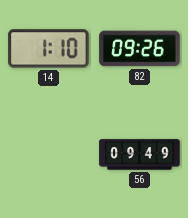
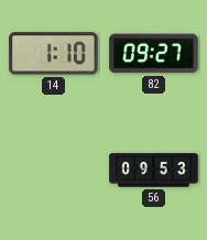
82: 09:26 -> 09:27
56: 09:49 -> 09:53
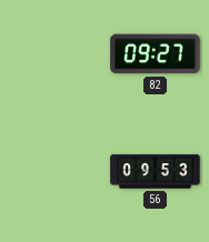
14: 1:10 -> none
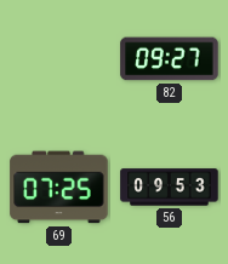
69: none -> 07:25
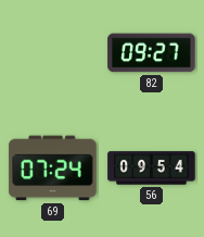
69: 07:25 -> 07:24
56: 09:53 -> 09:54
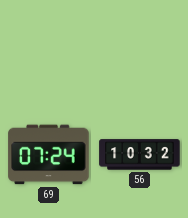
82: 09:27 -> none
56: 09:54 -> 10:32
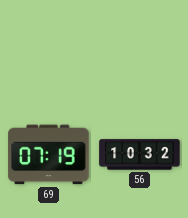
69: 07:24 -> 07:19
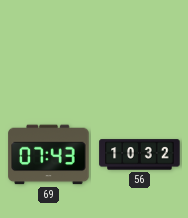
69: 07:19 -> 07:43
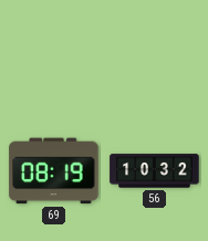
69: 07:43 -> 08:19
